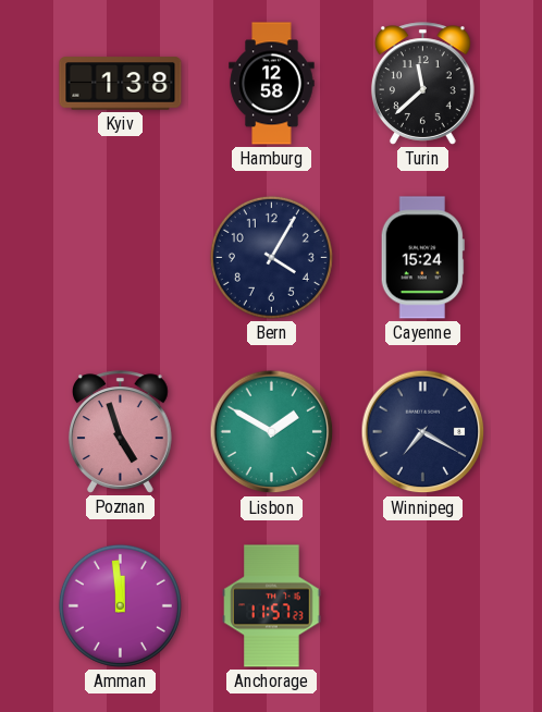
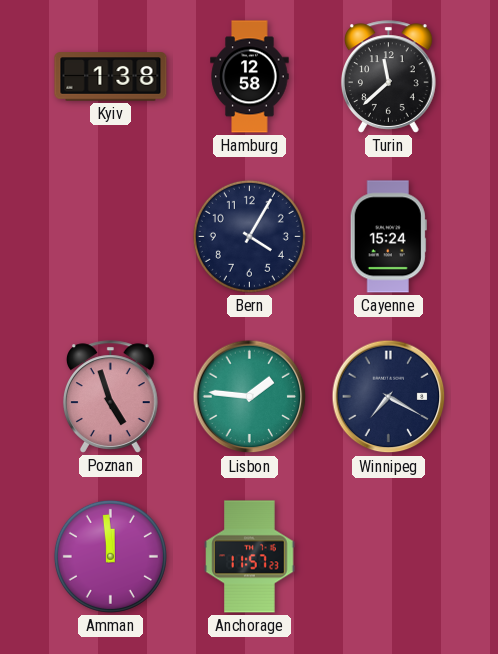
Lisbon: 1:50 -> 1:46
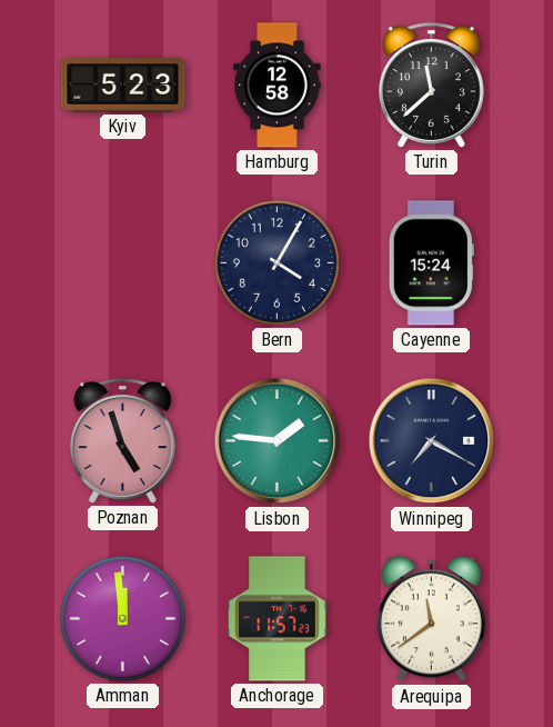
Kyiv: 1:38 -> 5:23
Arequipa: none -> 11:39
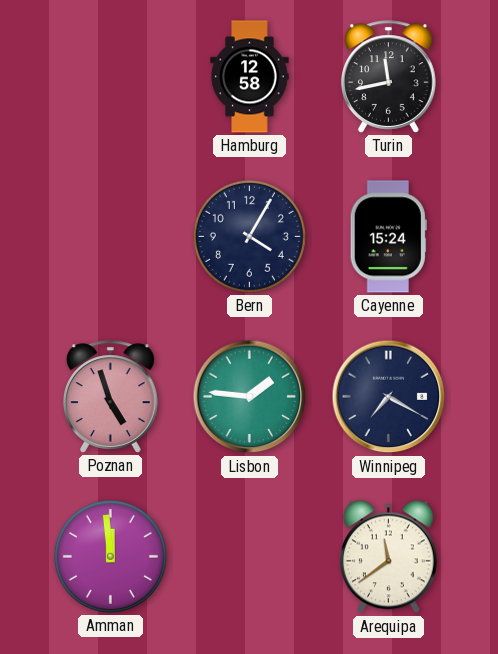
Kyiv: 5:23 -> none
Turin: 11:38 -> 11:43
Anchorage: 11:57 -> none
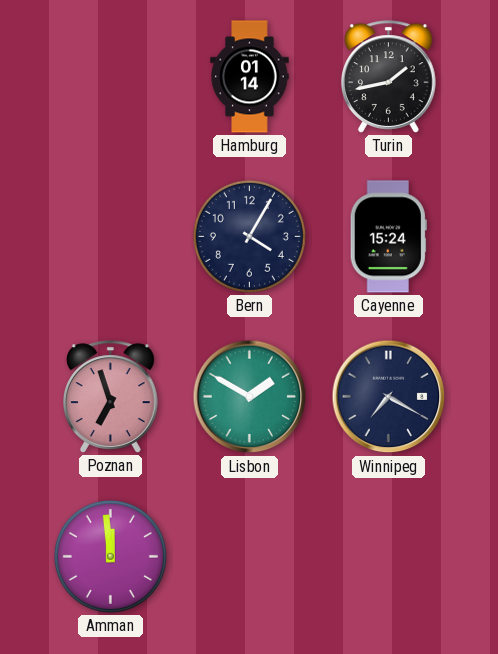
Hamburg: 12:58 -> 01:14
Turin: 11:43 -> 1:43
Poznan: 4:57 -> 6:57
Lisbon: 1:46 -> 1:50
Arequipa: 11:39 -> none
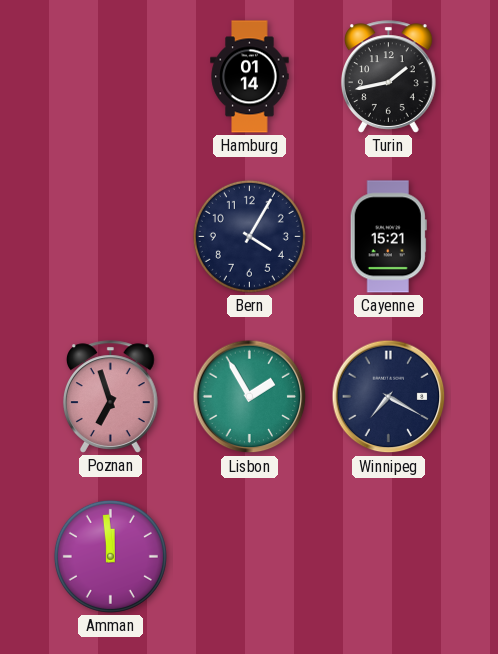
Cayenne: 15:24 -> 15:21
Lisbon: 1:50 -> 1:55
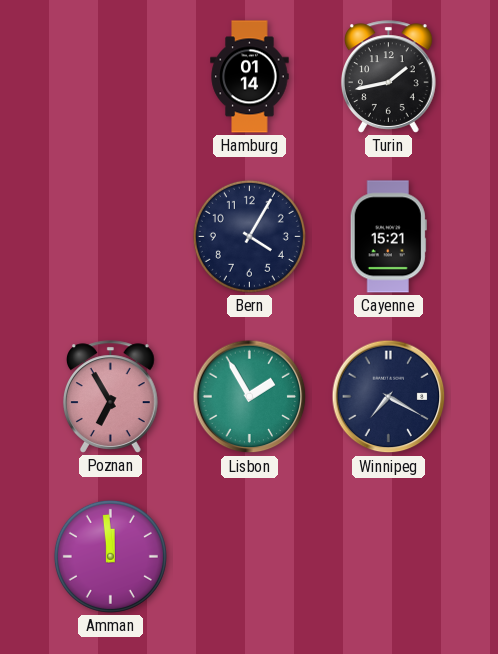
Poznan: 6:57 -> 6:55
